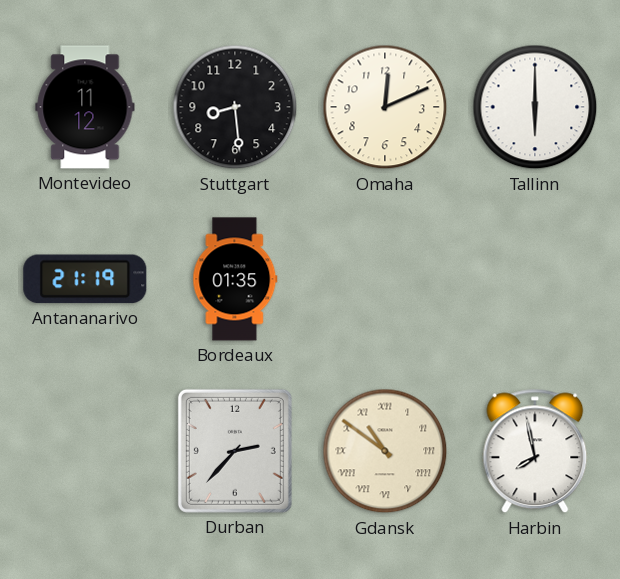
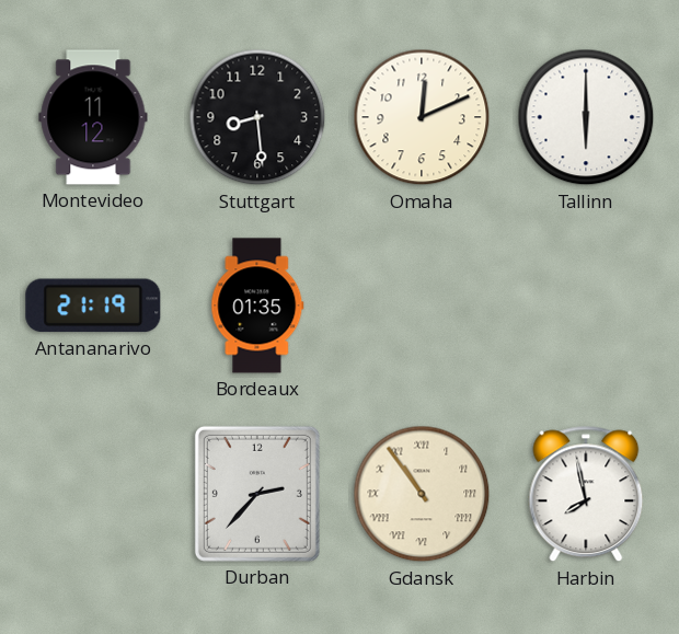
Gdansk: 10:51 -> 10:54
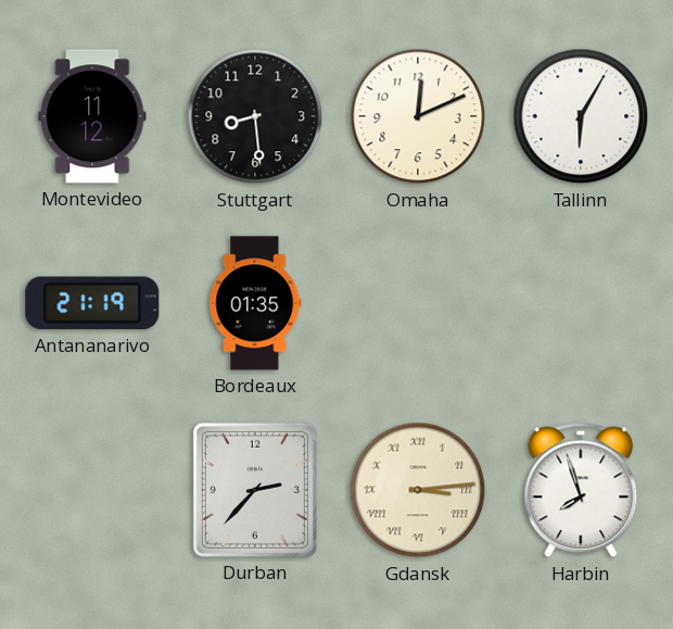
Tallinn: 6:00 -> 6:05
Gdansk: 10:54 -> 3:14
Harbin: 7:58 -> 7:57
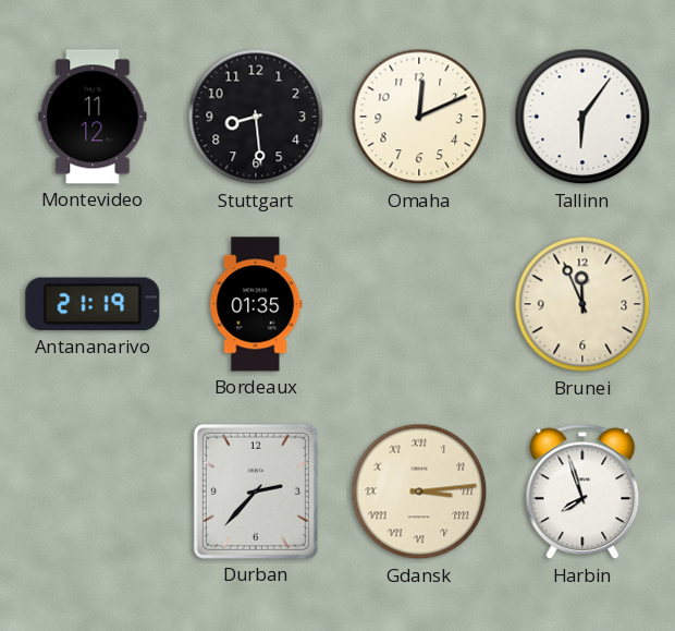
Tallinn: 6:05 -> 6:06
Brunei: none -> 11:56
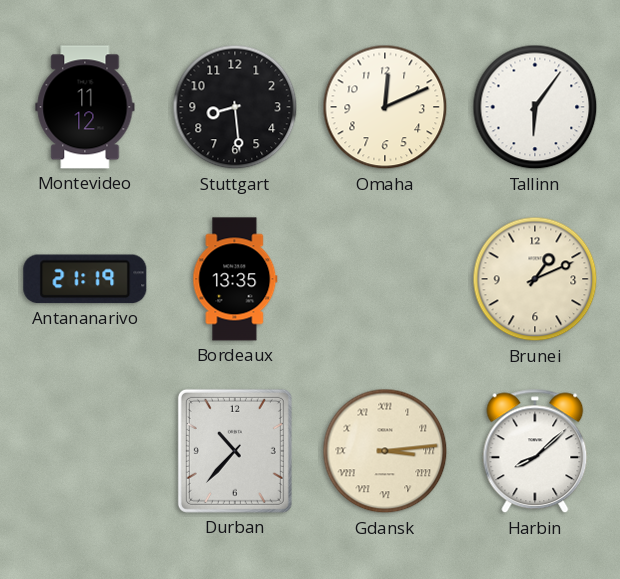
Bordeaux: 01:35 -> 13:35
Brunei: 11:56 -> 1:11
Durban: 2:37 -> 10:37
Harbin: 7:57 -> 8:08
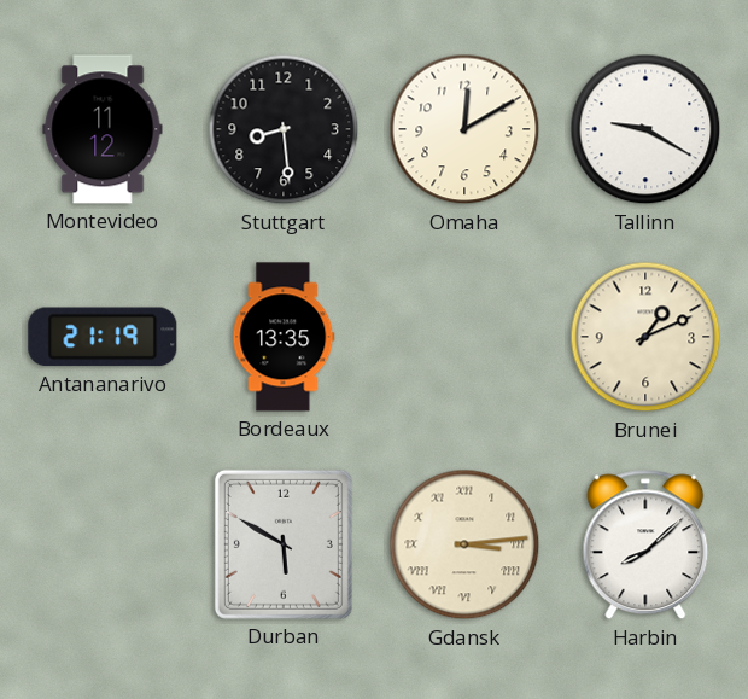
Omaha: 12:11 -> 12:10
Tallinn: 6:06 -> 9:20
Durban: 10:37 -> 5:50
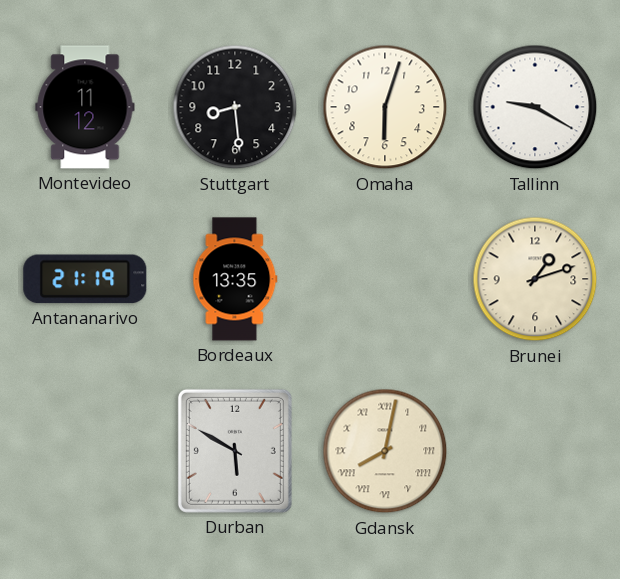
Omaha: 12:10 -> 6:03
Brunei: 1:11 -> 1:12
Gdansk: 3:14 -> 8:02
Harbin: 8:08 -> none
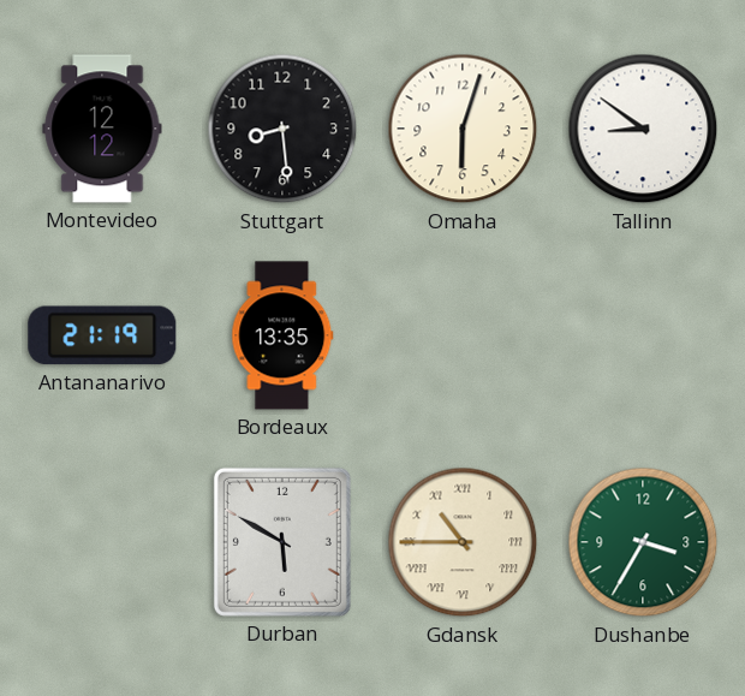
Montevideo: 11:12 -> 12:12
Tallinn: 9:20 -> 8:51
Brunei: 1:12 -> none
Gdansk: 8:02 -> 10:45
Dushanbe: none -> 3:35
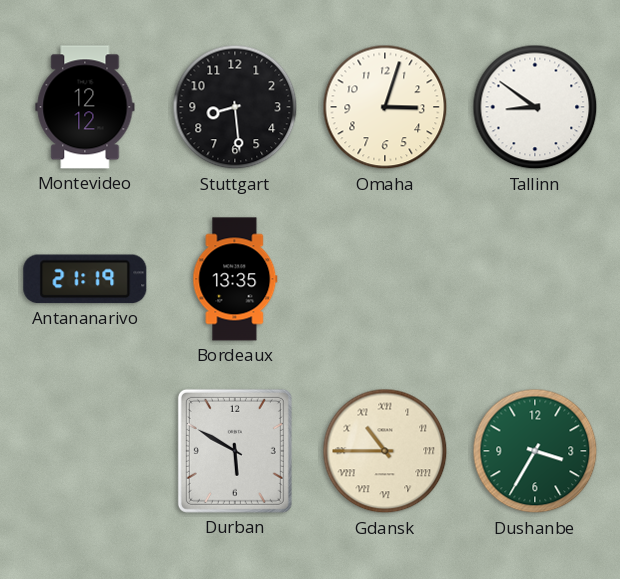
Omaha: 6:03 -> 3:03
